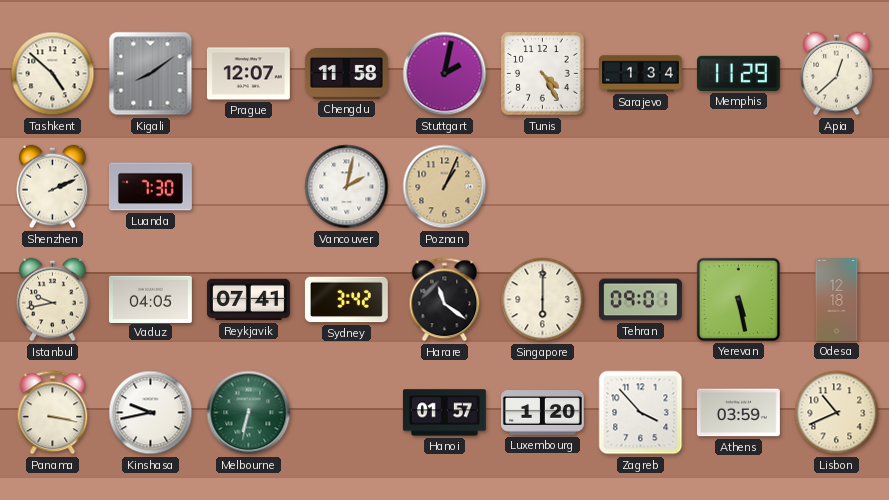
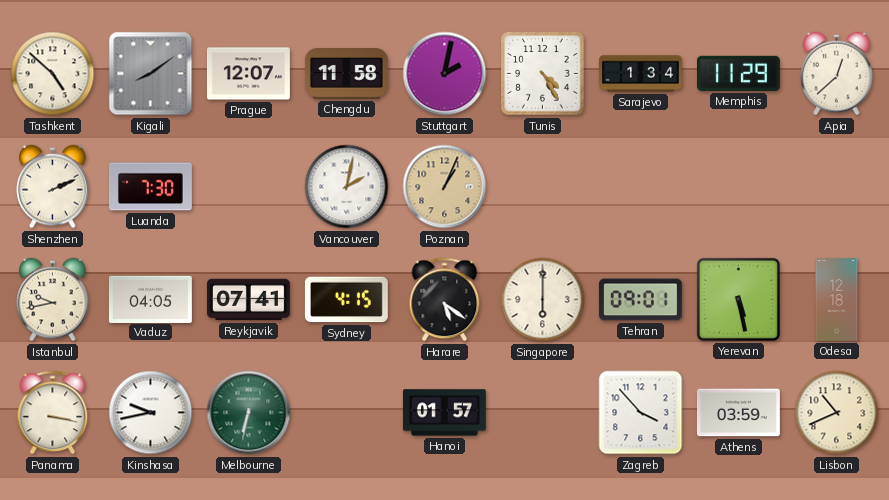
Sydney: 3:42 -> 4:15
Harare: 11:21 -> 5:21
Luxembourg: 1:20 -> none
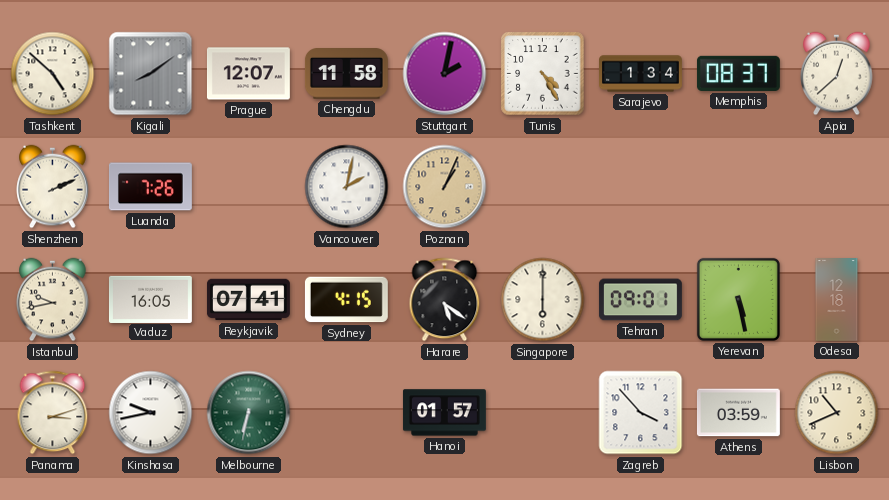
Memphis: 11:29 -> 08:37
Luanda: 7:30 -> 7:26
Vaduz: 04:05 -> 16:05
Panama: 3:17 -> 3:12
